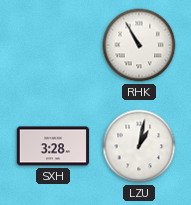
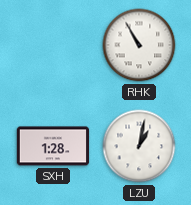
SXH: 3:28 -> 1:28
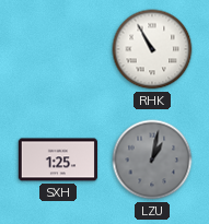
SXH: 1:28 -> 1:25
LZU dial: white -> grey
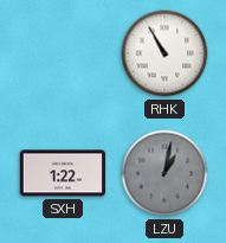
SXH: 1:25 -> 1:22
